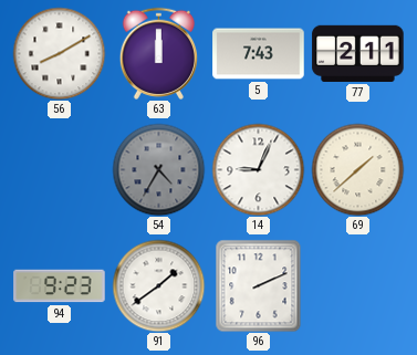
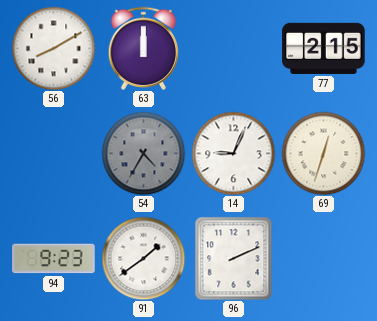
5: 7:43 -> none
77: 2:11 -> 2:15
69: 1:38 -> 12:33
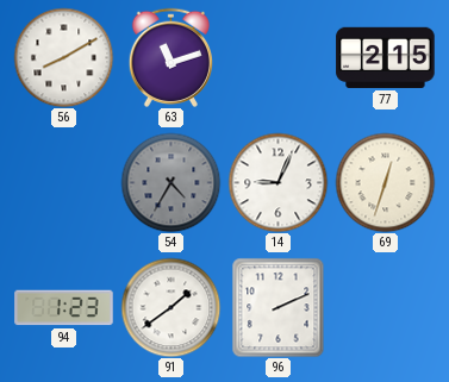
63: 12:00 -> 11:12
94: 9:23 -> 1:23
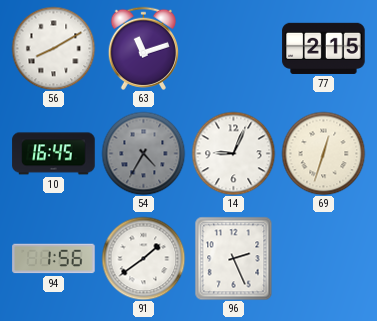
10: none -> 16:45
94: 1:23 -> 1:56
96: 2:11 -> 2:26
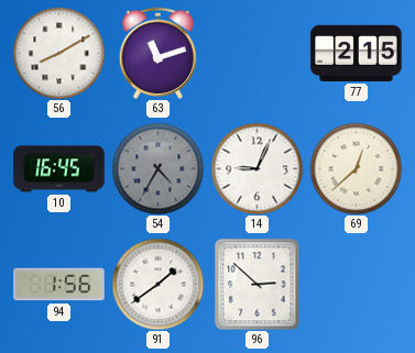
69: 12:33 -> 12:38
96: 2:26 -> 2:52
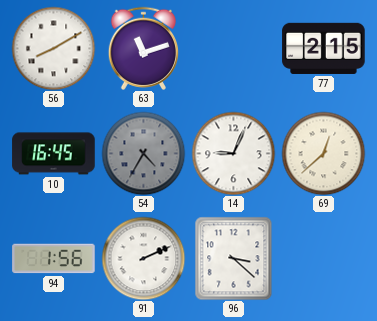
91: 1:39 -> 2:11
96: 2:52 -> 3:22
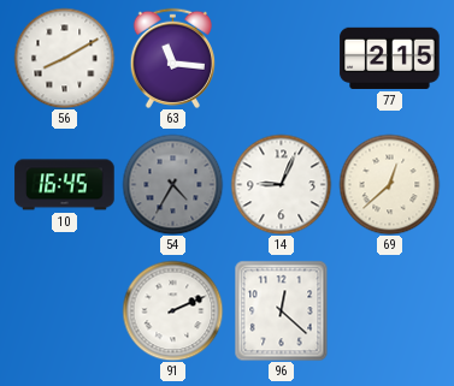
63: 11:12 -> 11:16
94: 1:56 -> none
96: 3:22 -> 12:22
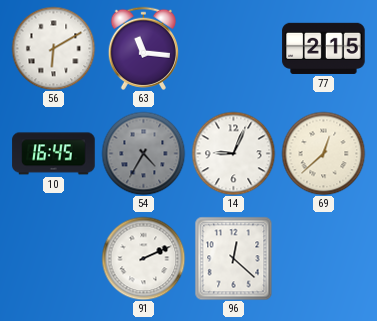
56: 8:10 -> 6:10
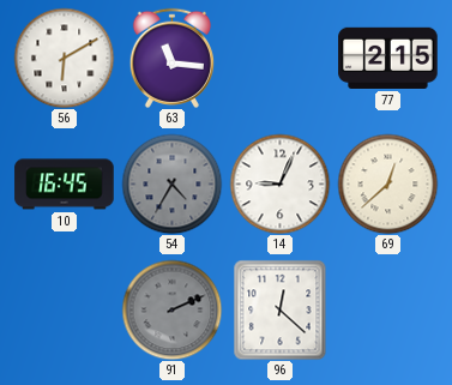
91 dial: white -> grey
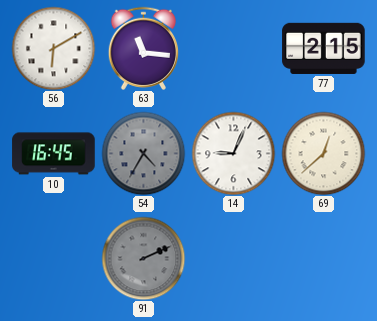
96: 12:22 -> none
